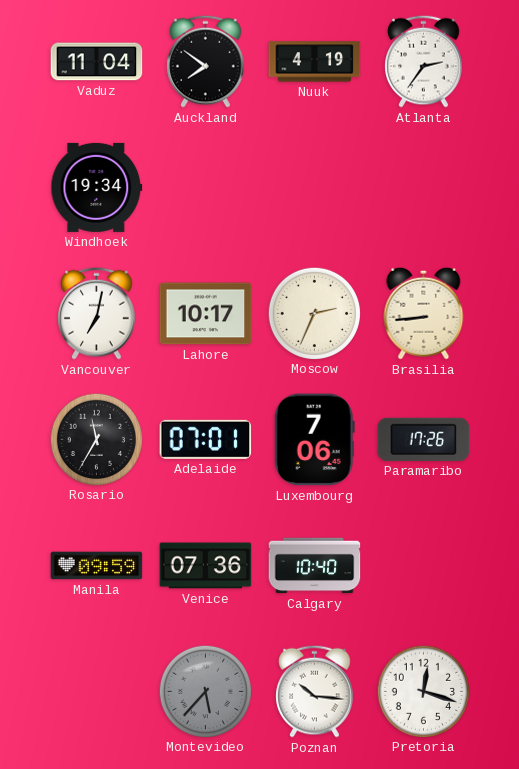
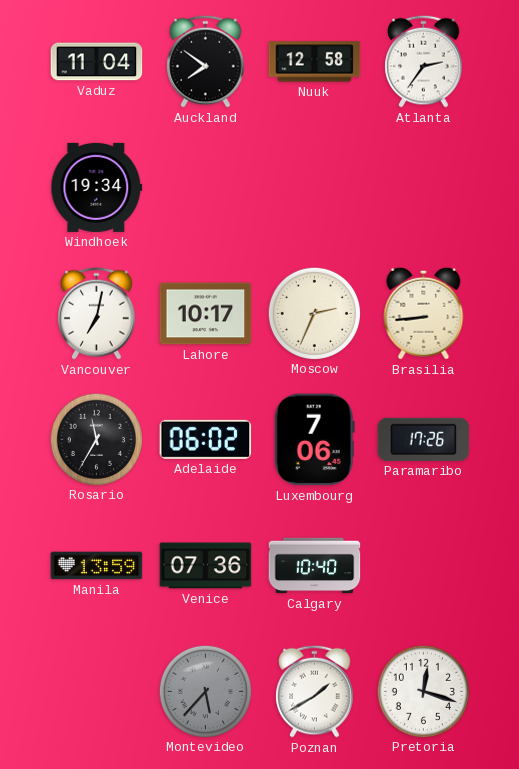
Nuuk: 4:19 -> 12:58
Adelaide: 07:01 -> 06:02
Manila: 09:59 -> 13:59
Poznan: 10:16 -> 1:40
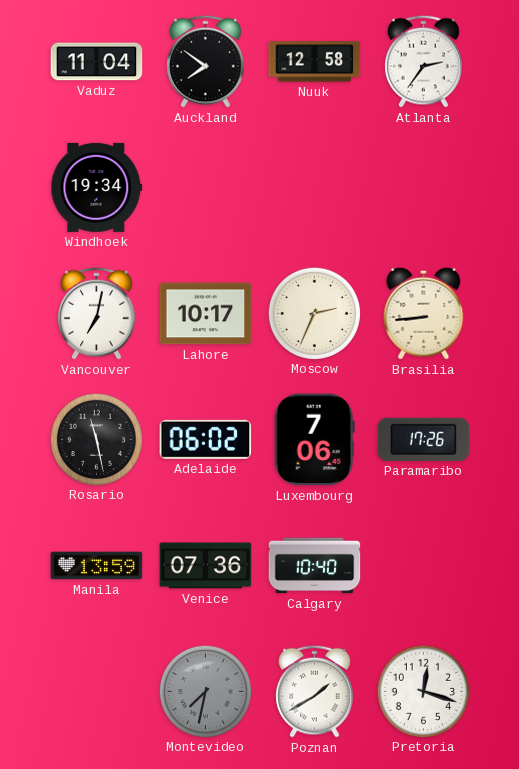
Rosario: 11:35 -> 11:28
Montevideo: 5:37 -> 7:32
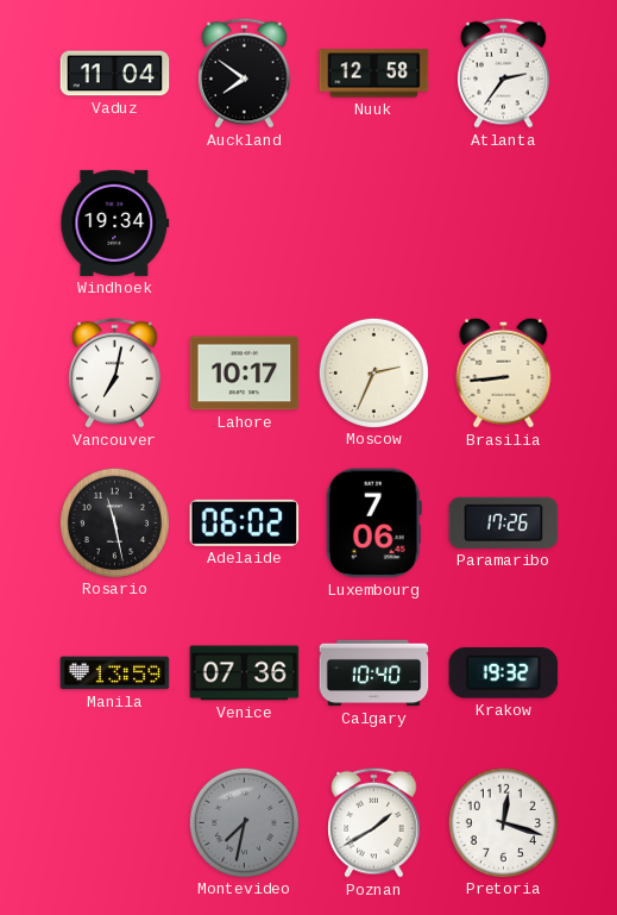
Krakow: none -> 19:32
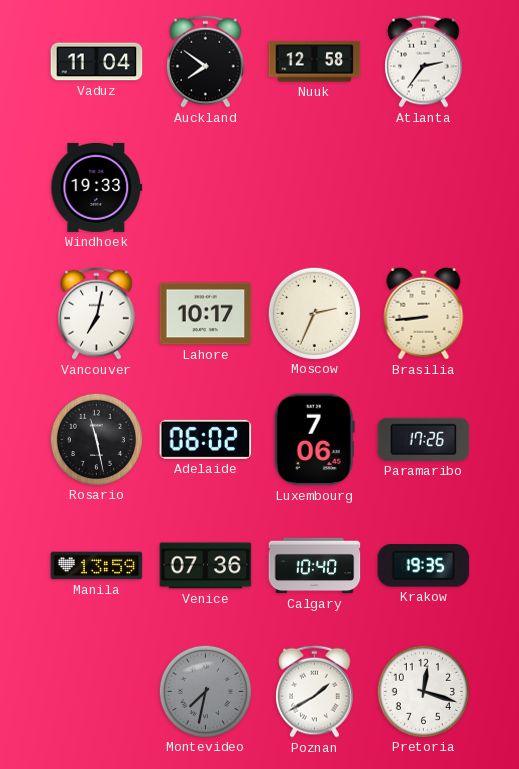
Windhoek: 19:34 -> 19:33
Krakow: 19:32 -> 19:35
